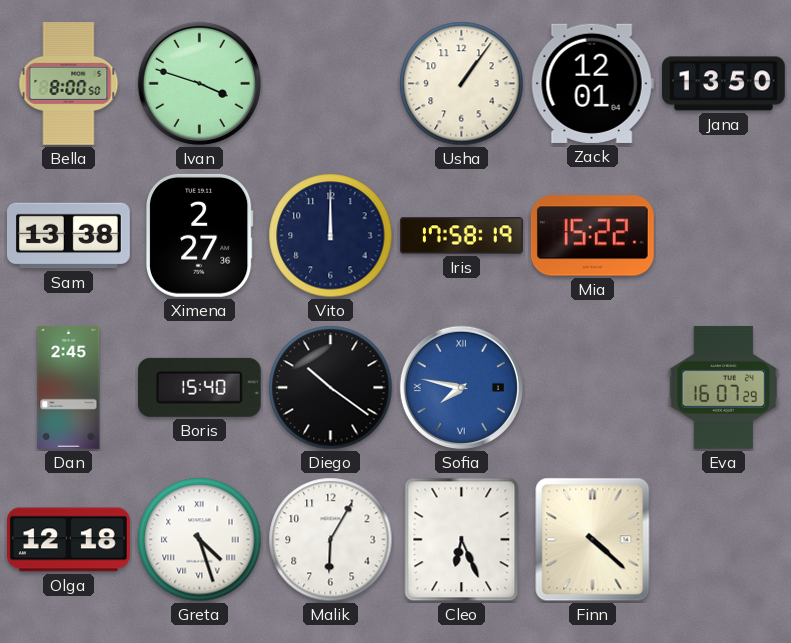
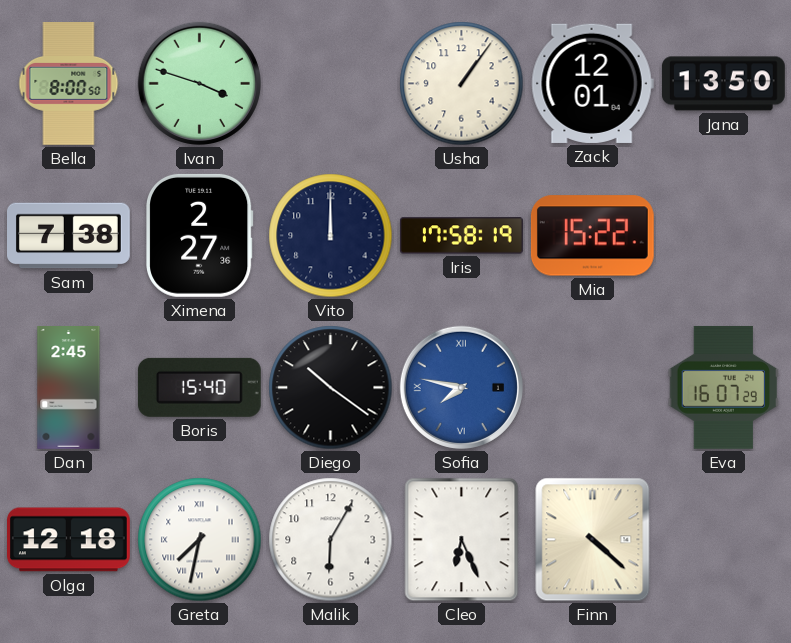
Sam: 13:38 -> 7:38
Greta: 4:27 -> 7:32
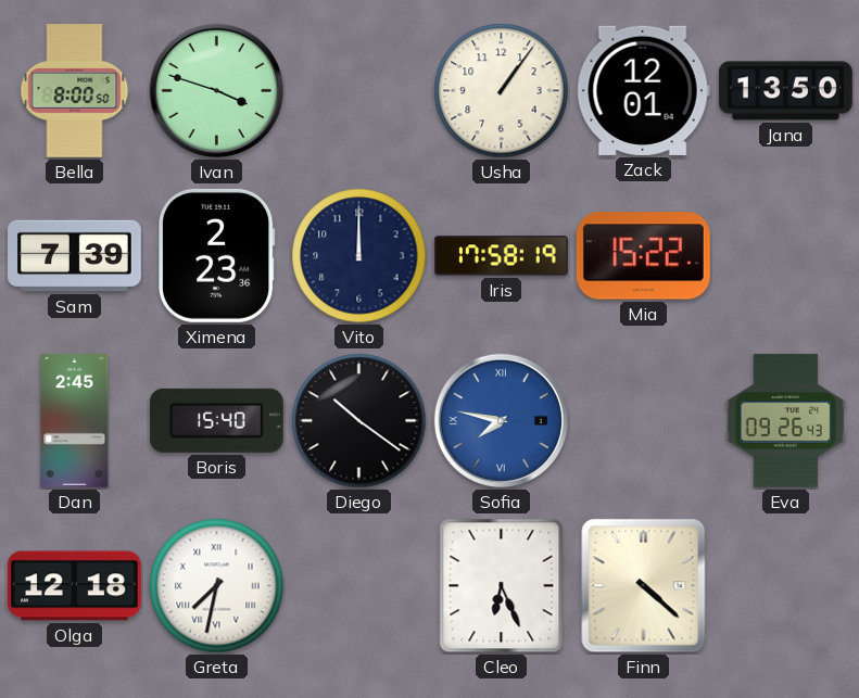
Sam: 7:38 -> 7:39
Ximena: 2:27 -> 2:23
Eva: 16:07 -> 09:26
Malik: 6:05 -> none
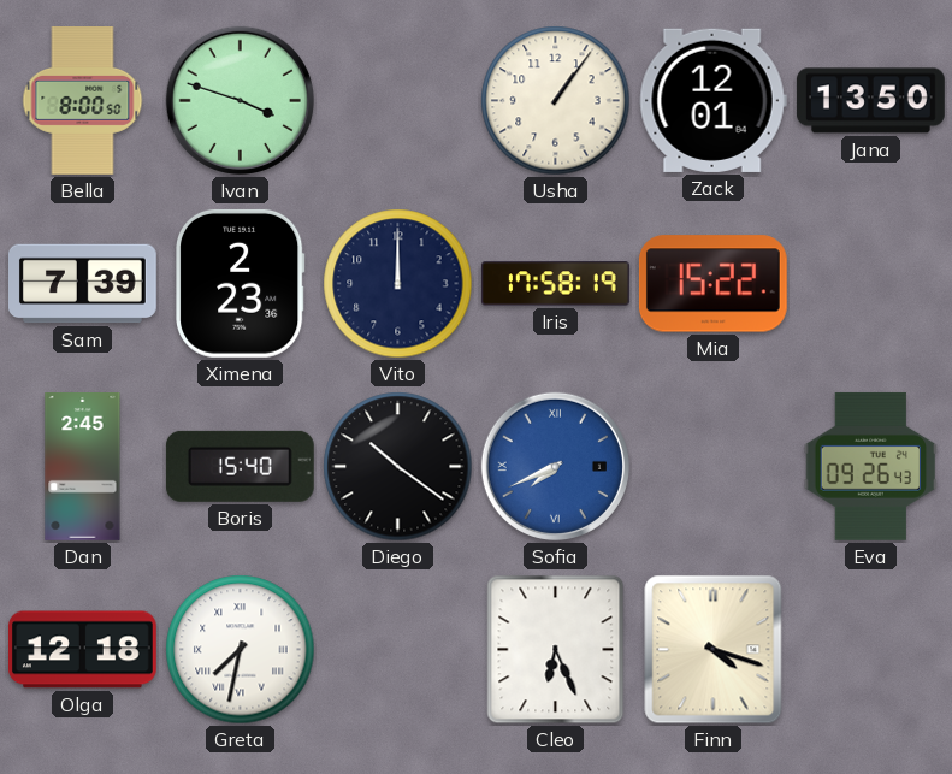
Sofia: 7:47 -> 7:41
Finn: 4:22 -> 4:18
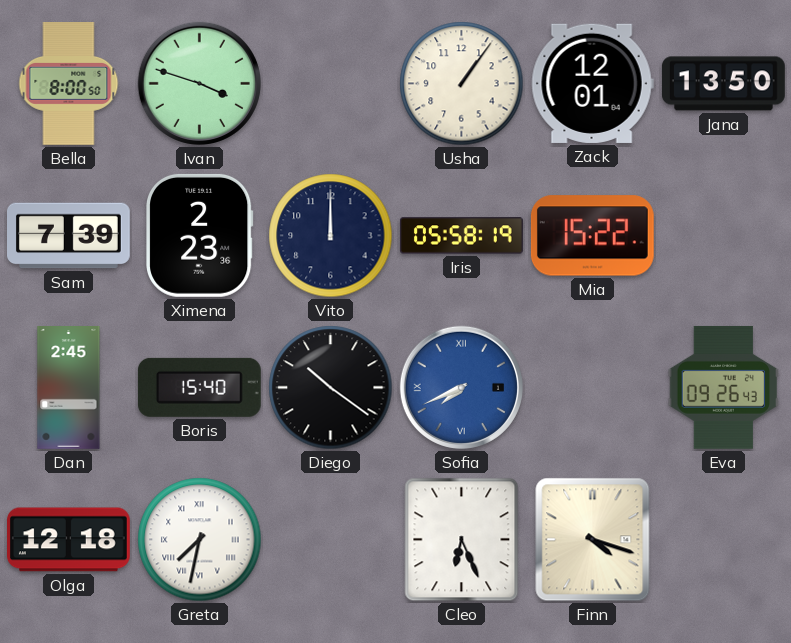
Iris: 17:58 -> 05:58
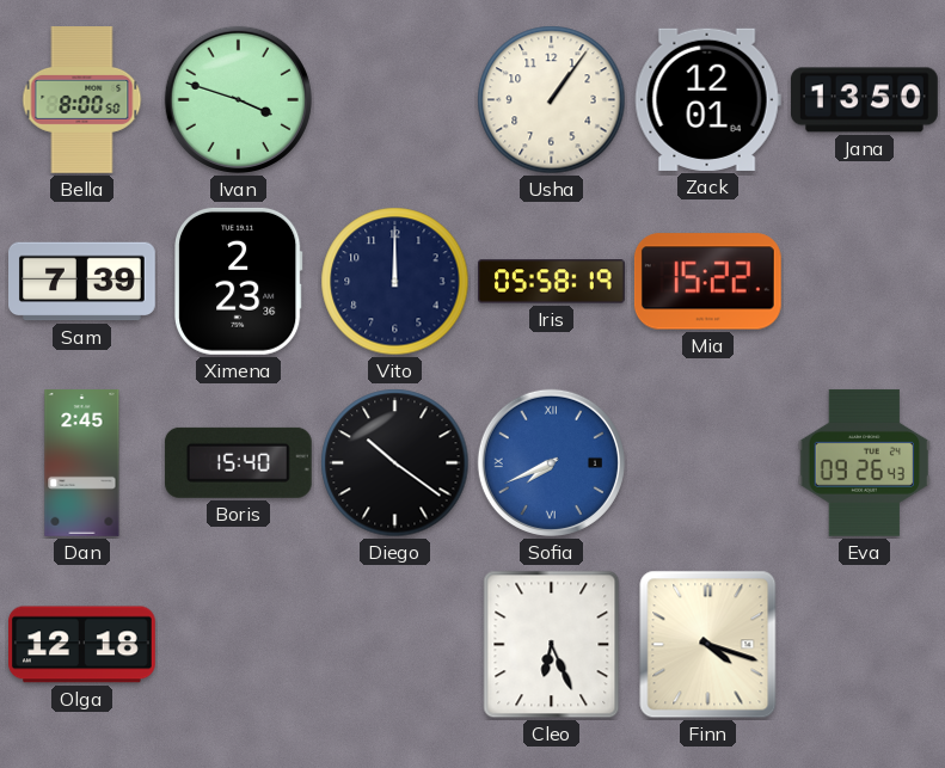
Greta: 7:32 -> none
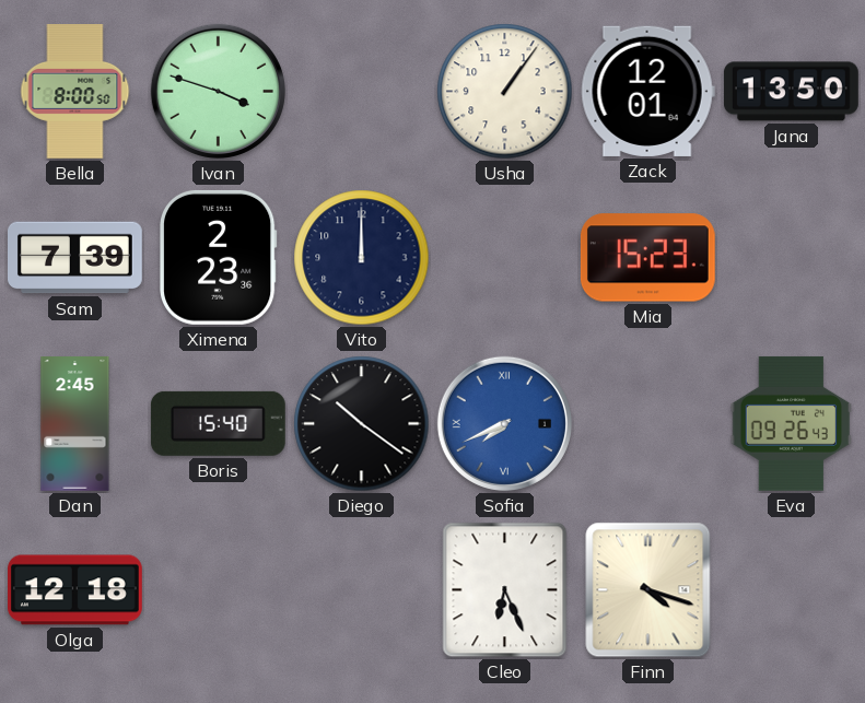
Iris: 05:58 -> none
Mia: 15:22 -> 15:23
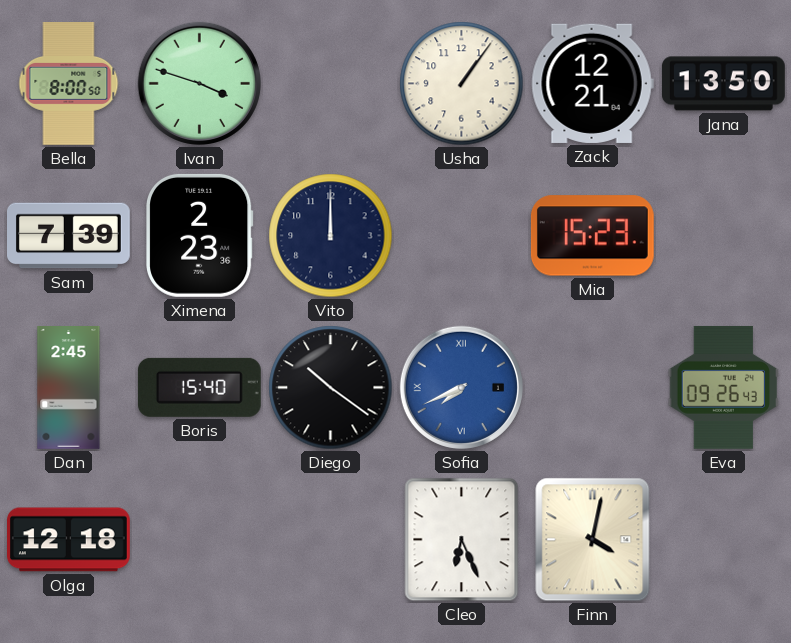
Zack: 12:01 -> 12:21
Finn: 4:18 -> 4:02
